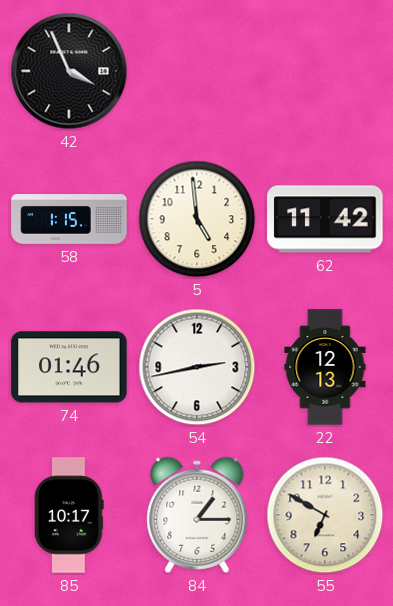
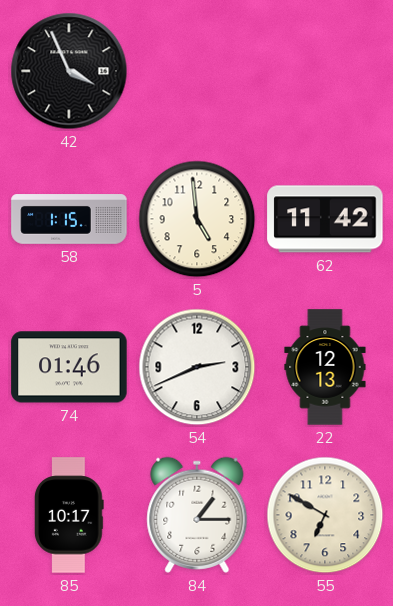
54: 2:43 -> 2:41
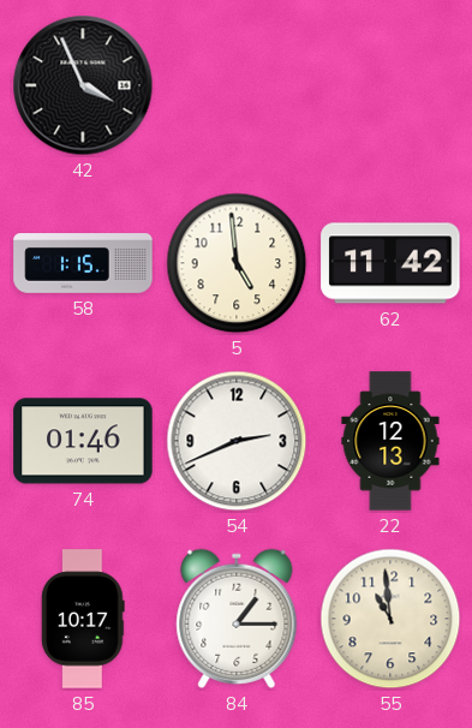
55: 6:50 -> 10:59
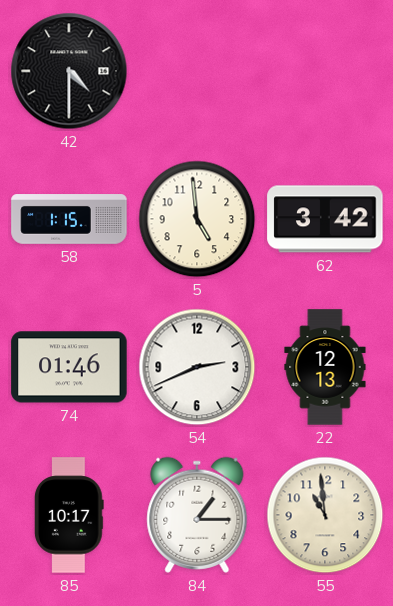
42: 3:56 -> 4:30
62: 11:42 -> 3:42
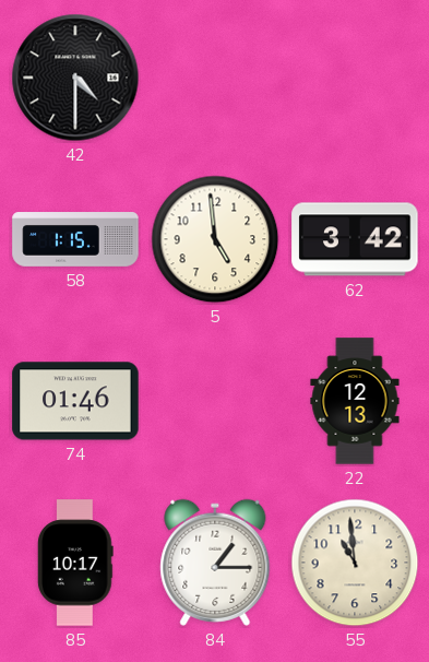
54: 2:41 -> none
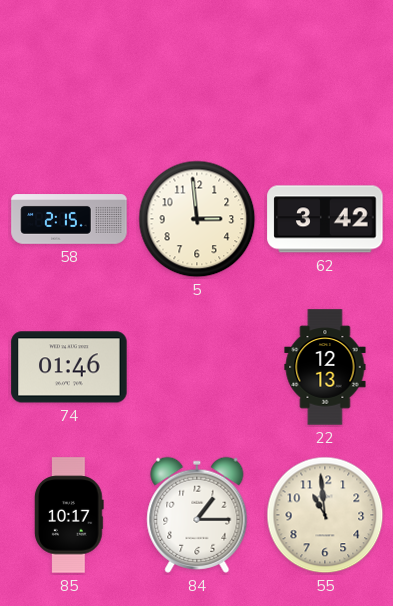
42: 4:30 -> none
58: 1:15 -> 2:15
5: 4:59 -> 2:59
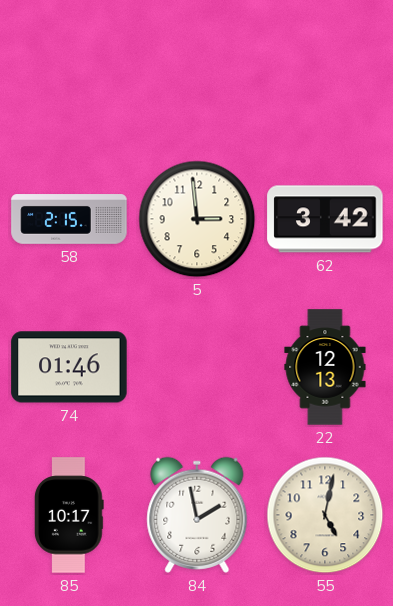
84: 1:15 -> 1:58
55: 10:59 -> 5:02
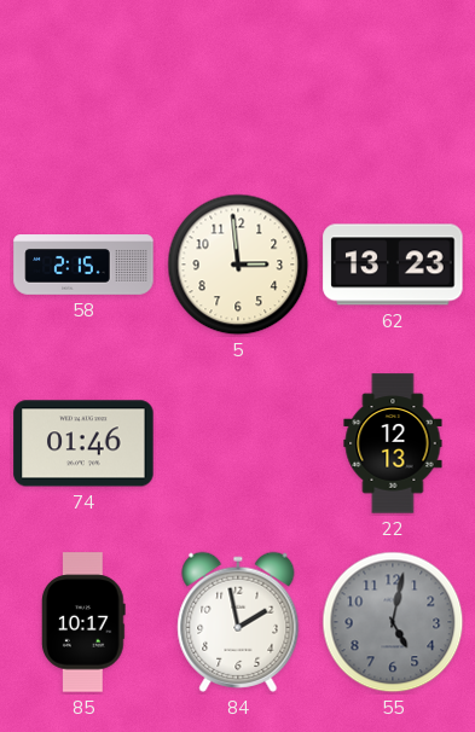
62: 3:42 -> 13:23
55 dial: cream -> grey
